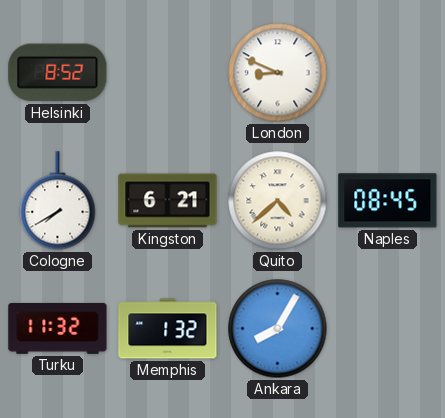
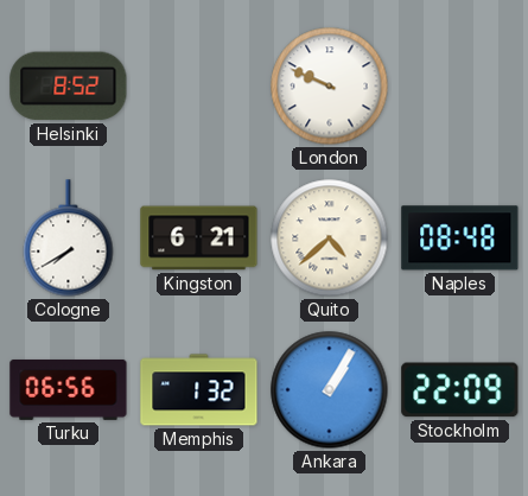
London: 8:49 -> 9:49
Naples: 08:45 -> 08:48
Turku: 11:32 -> 06:56
Ankara: 8:05 -> 1:05
Stockholm: none -> 22:09
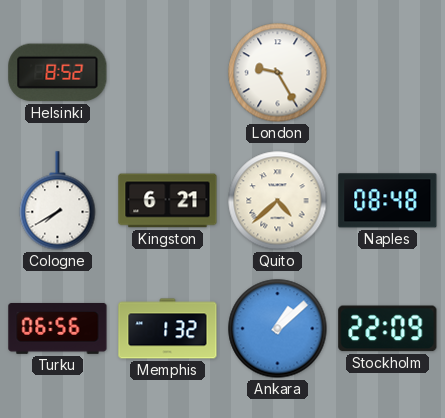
London: 9:49 -> 9:25
Ankara: 1:05 -> 1:08
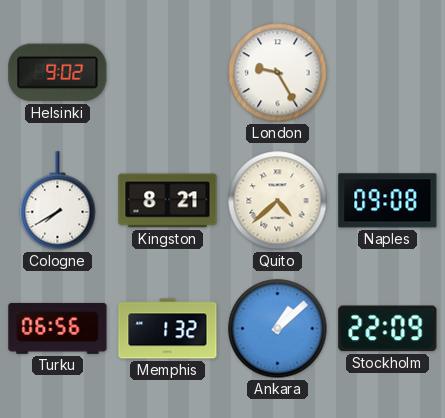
Helsinki: 8:52 -> 9:02
Kingston: 6:21 -> 8:21
Naples: 08:48 -> 09:08
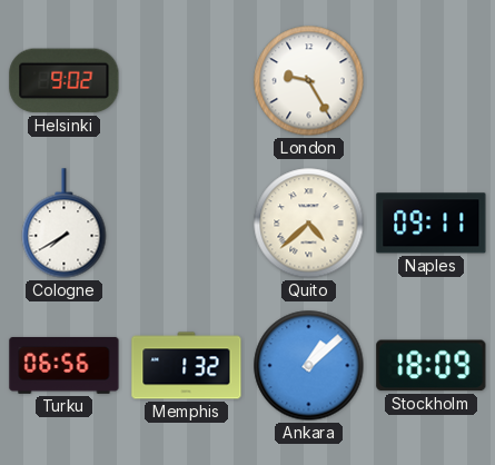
Kingston: 8:21 -> none
Naples: 09:08 -> 09:11
Stockholm: 22:09 -> 18:09
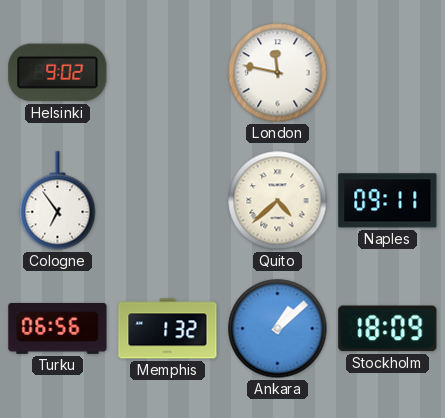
London: 9:25 -> 11:47
Cologne: 7:40 -> 6:54
